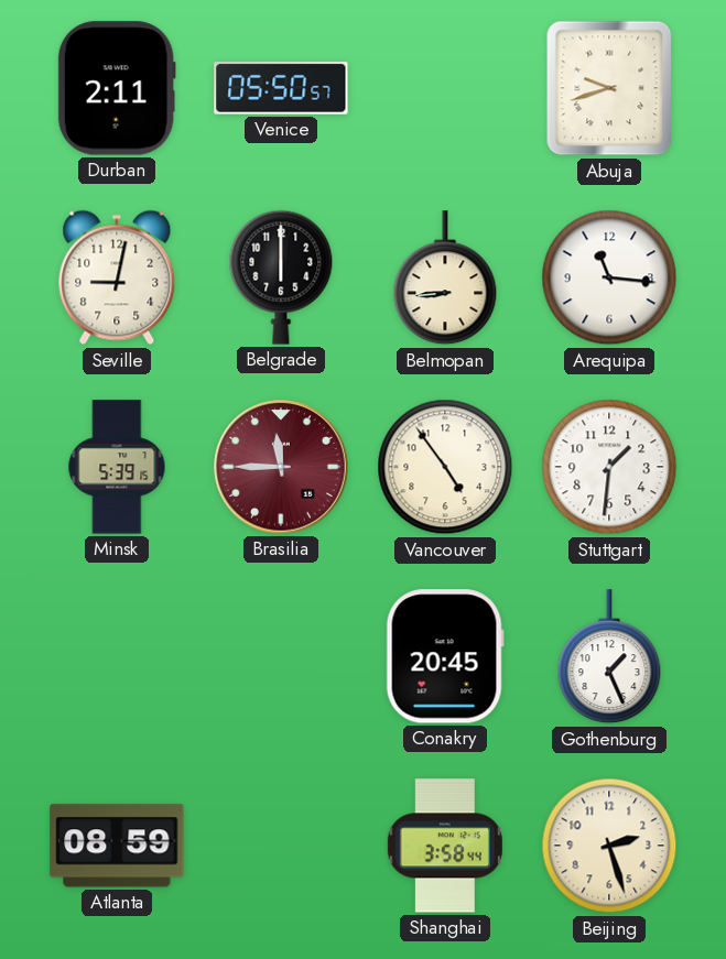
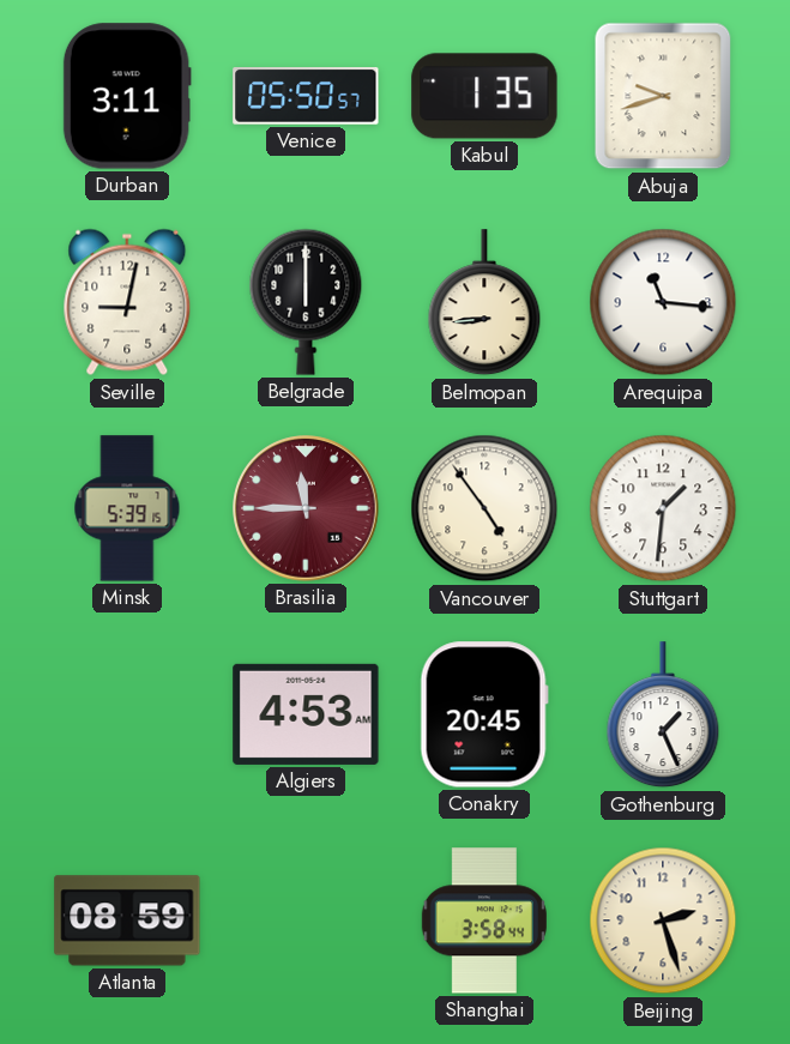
Durban: 2:11 -> 3:11
Kabul: none -> 1:35
Algiers: none -> 4:53
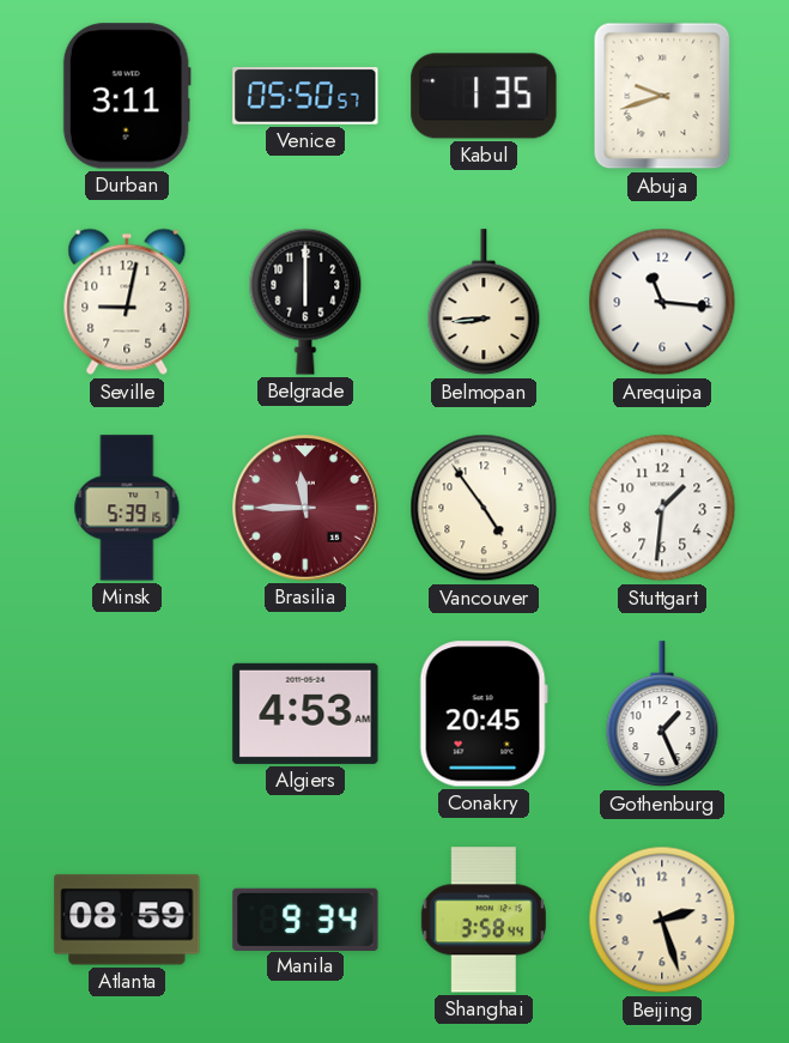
Manila: none -> 9:34
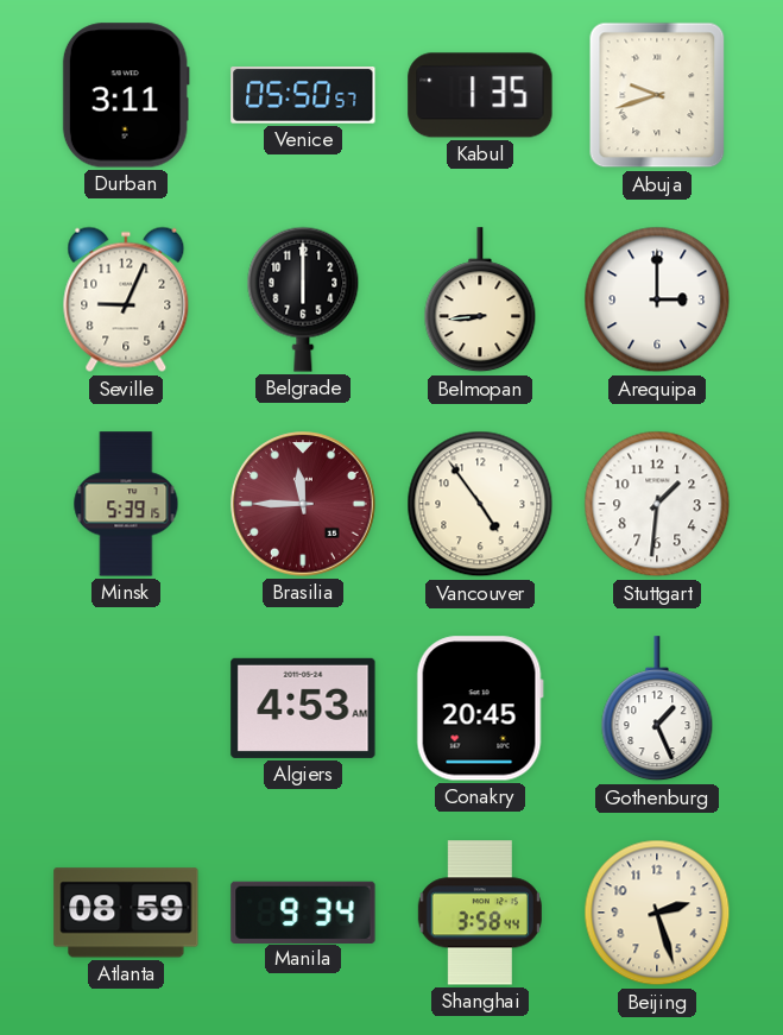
Seville: 9:02 -> 9:04
Arequipa: 11:16 -> 3:00
